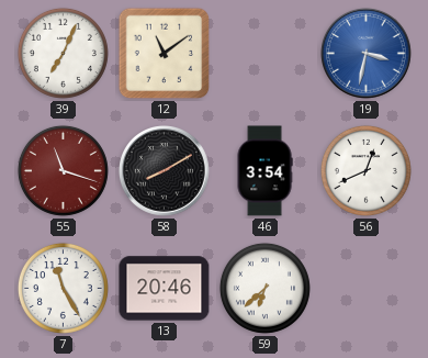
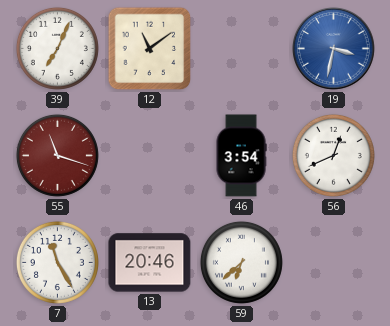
58: 8:10 -> none
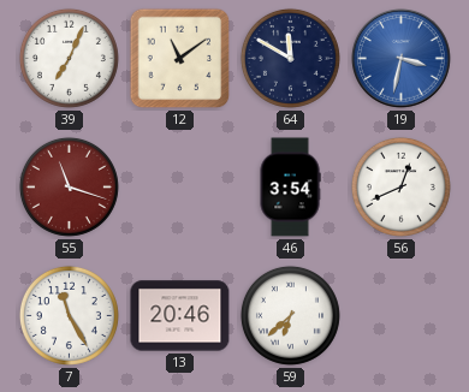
64: none -> 11:50
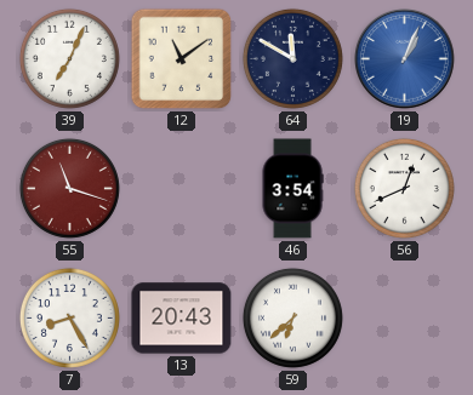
19: 3:32 -> 1:04
7: 11:25 -> 8:25
13: 20:46 -> 20:43
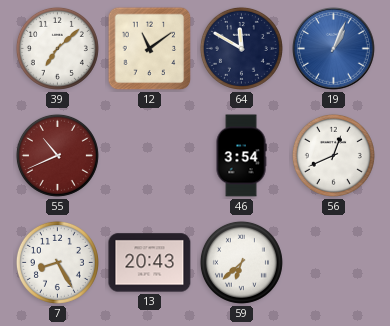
39: 7:04 -> 7:08
55: 11:18 -> 10:41
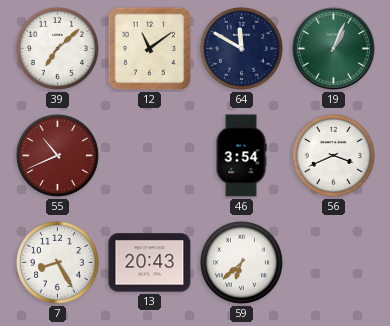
19 dial: blue -> green
56: 12:41 -> 3:41
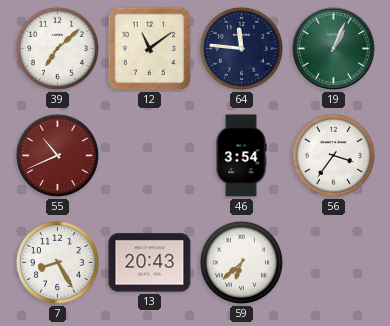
64: 11:50 -> 11:46
56: 3:41 -> 3:36
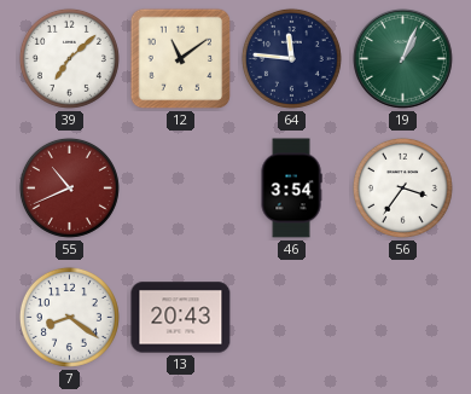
7: 8:25 -> 8:21
59: 6:38 -> none
